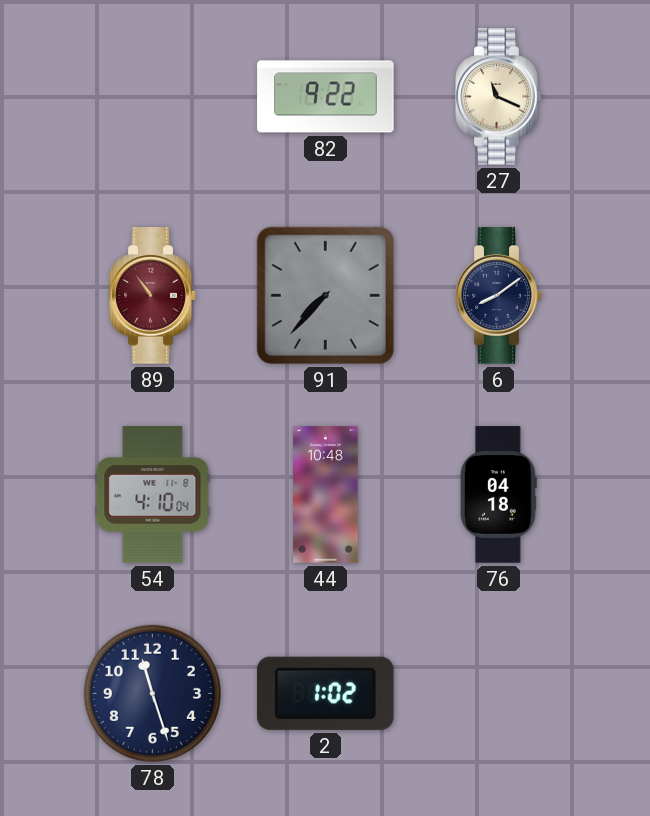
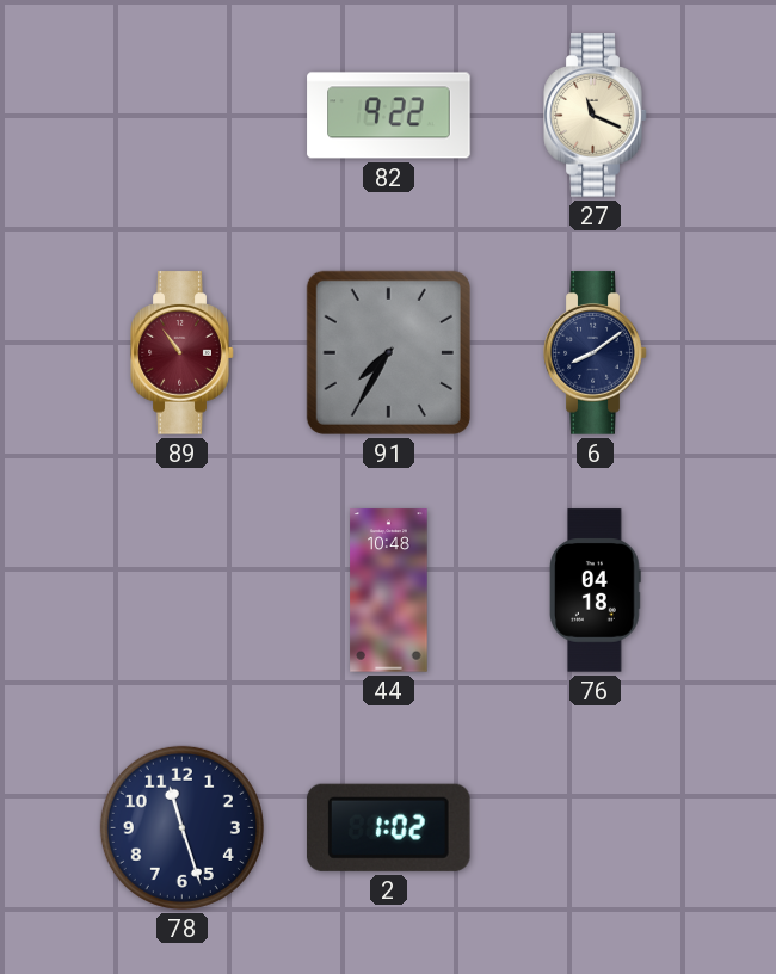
91: 7:37 -> 7:35
54: 4:10 -> none
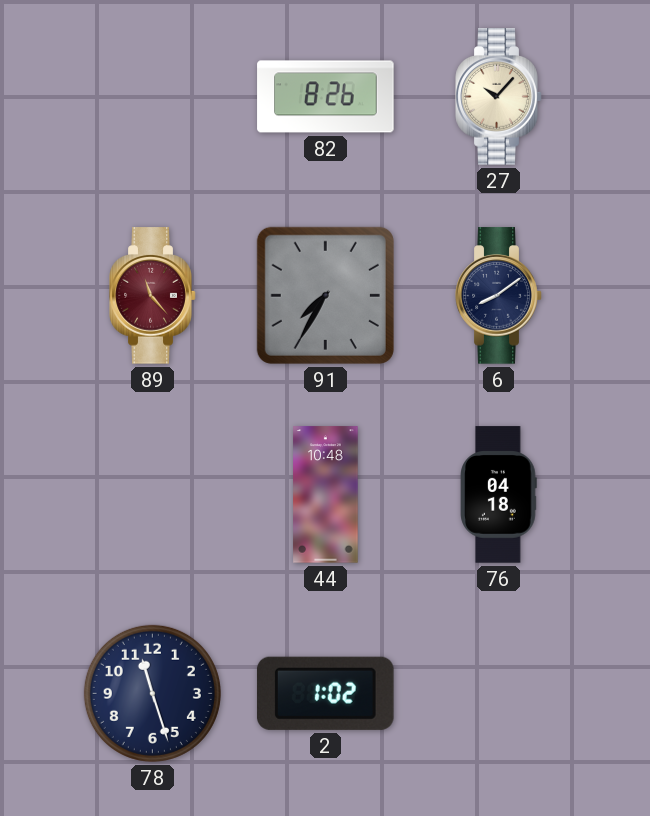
82: 9:22 -> 8:26
27: 11:19 -> 10:07
89: 10:54 -> 11:23
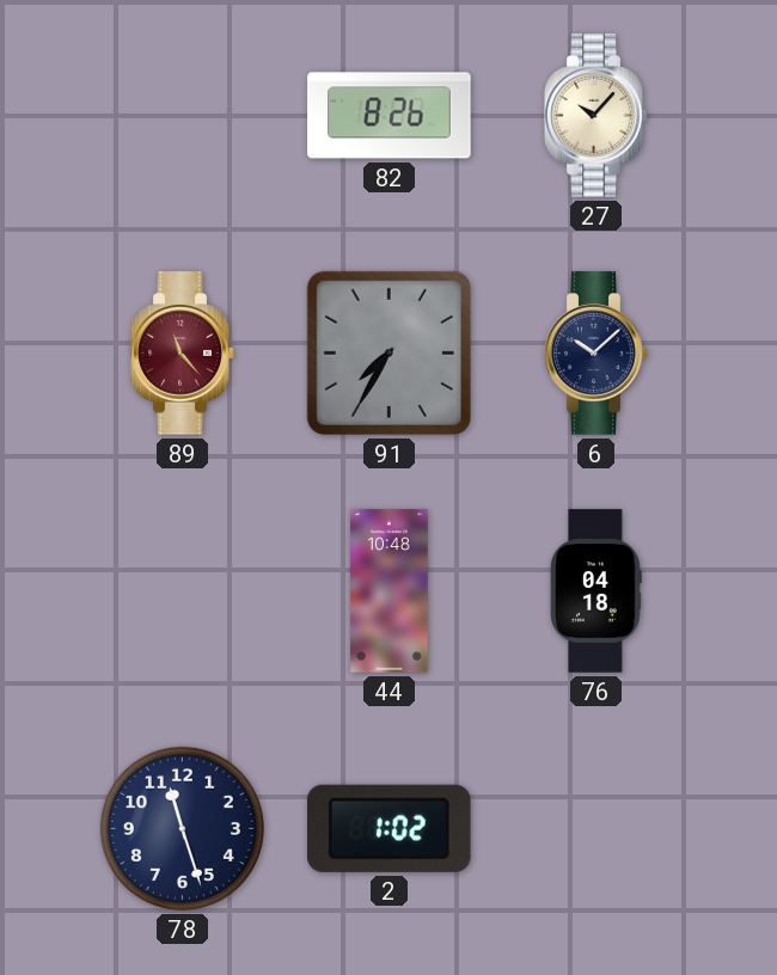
6: 8:09 -> 10:08
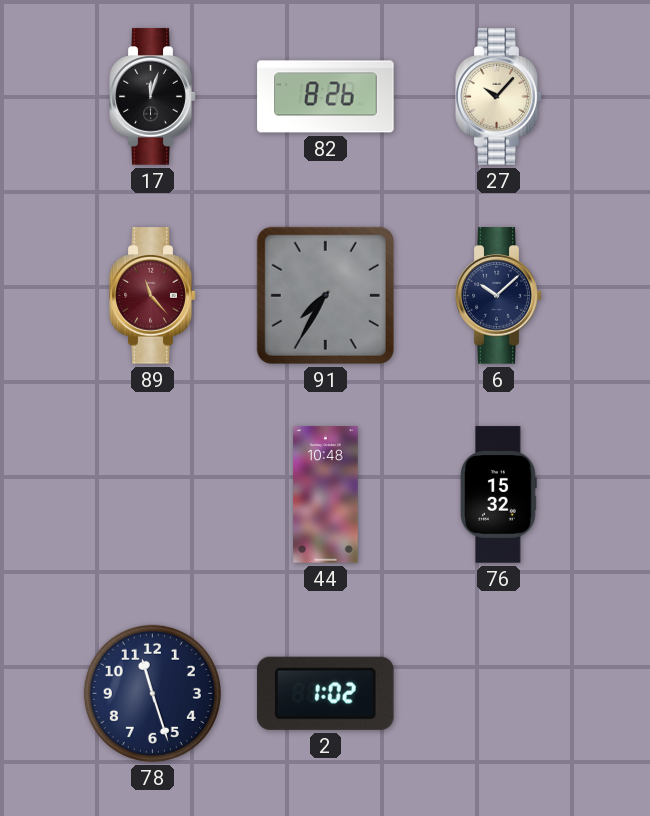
17: none -> 12:03
76: 04:18 -> 15:32
